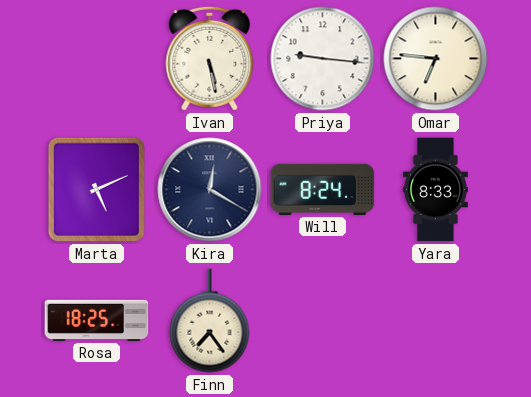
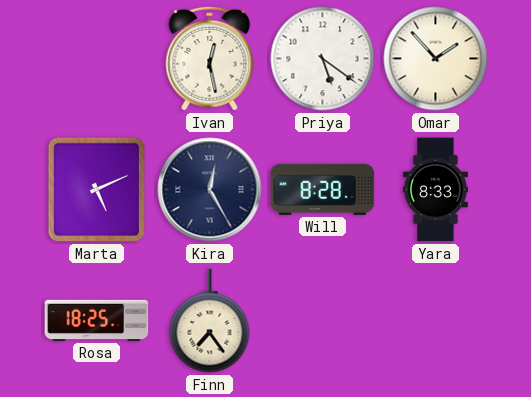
Ivan: 5:28 -> 12:28
Priya: 9:16 -> 5:21
Omar: 6:46 -> 1:53
Kira: 12:20 -> 12:25
Will: 8:24 -> 8:28
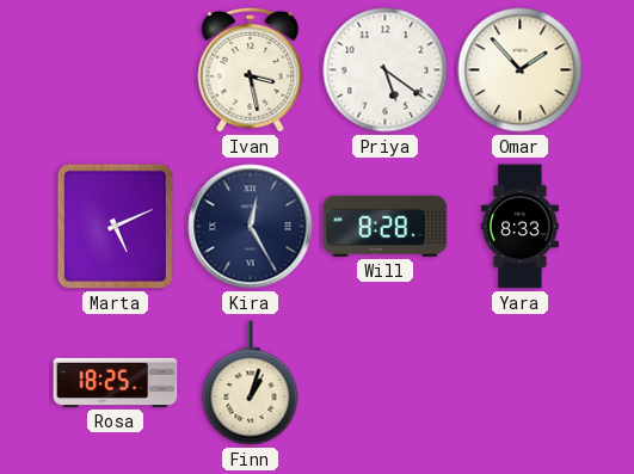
Ivan: 12:28 -> 3:28
Finn: 7:24 -> 1:03
